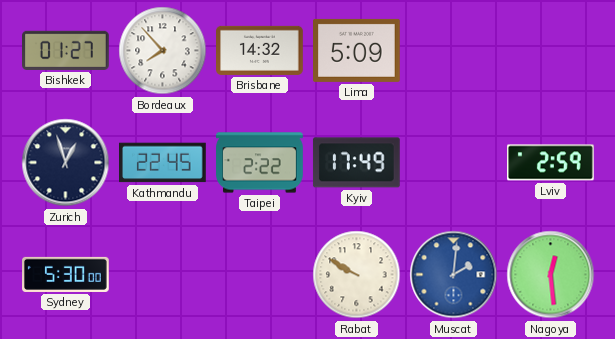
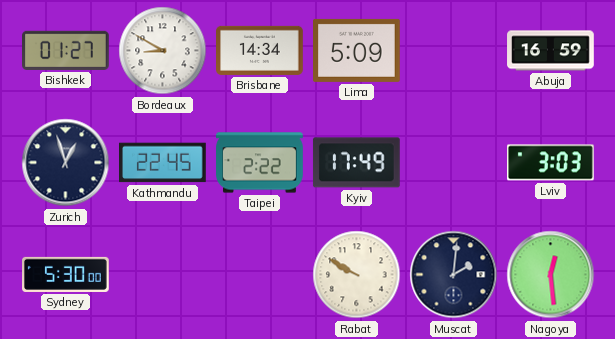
Bordeaux: 7:53 -> 8:50
Brisbane: 14:32 -> 14:34
Abuja: none -> 16:59
Lviv: 2:59 -> 3:03
Muscat dial: blue -> navy
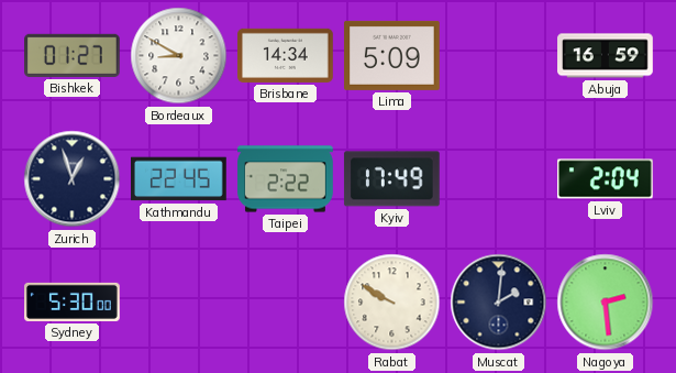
Lviv: 3:03 -> 2:04
Nagoya: 12:29 -> 2:29
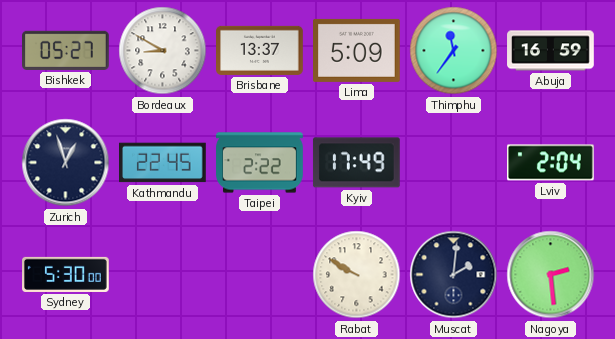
Bishkek: 01:27 -> 05:27
Brisbane: 14:34 -> 13:37
Thimphu: none -> 11:36
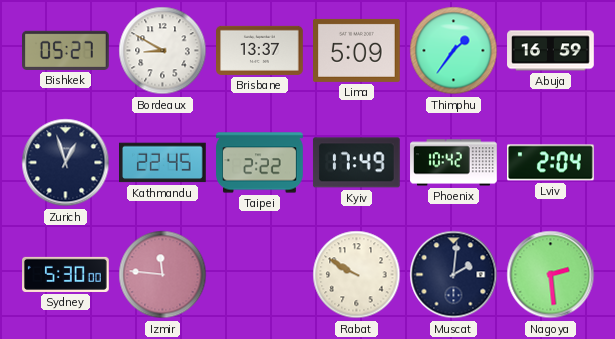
Thimphu: 11:36 -> 1:36
Phoenix: none -> 10:42
Izmir: none -> 11:46
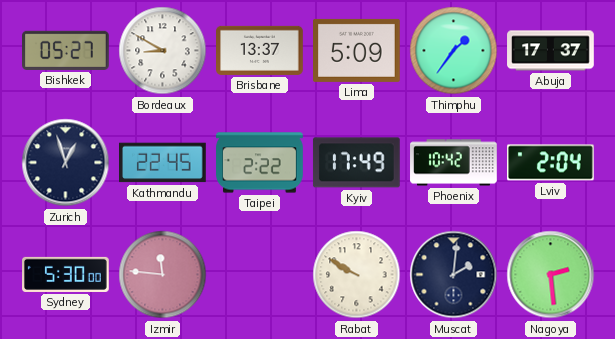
Abuja: 16:59 -> 17:37
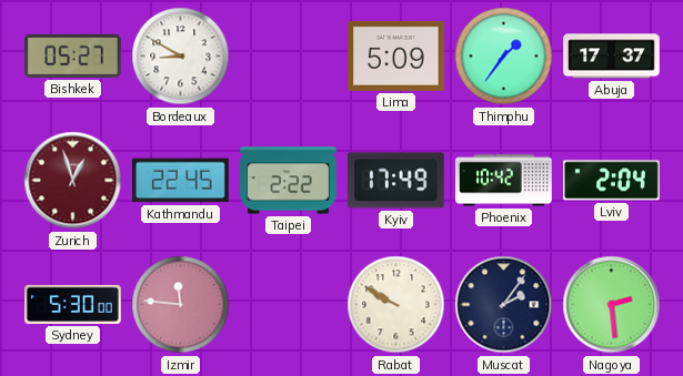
Brisbane: 13:37 -> none
Zurich dial: navy -> burgundy
Muscat: 2:01 -> 2:06
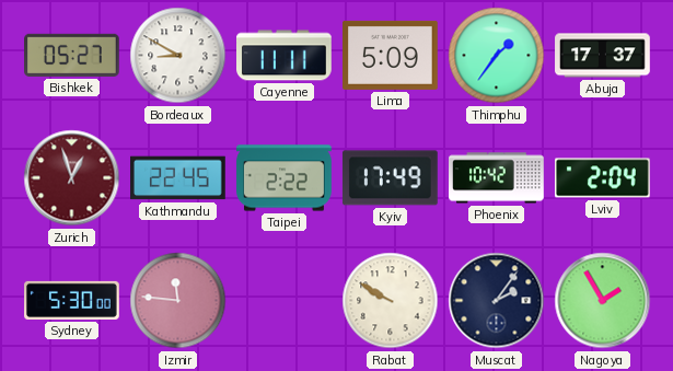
Cayenne: none -> 11:11
Nagoya: 2:29 -> 1:55
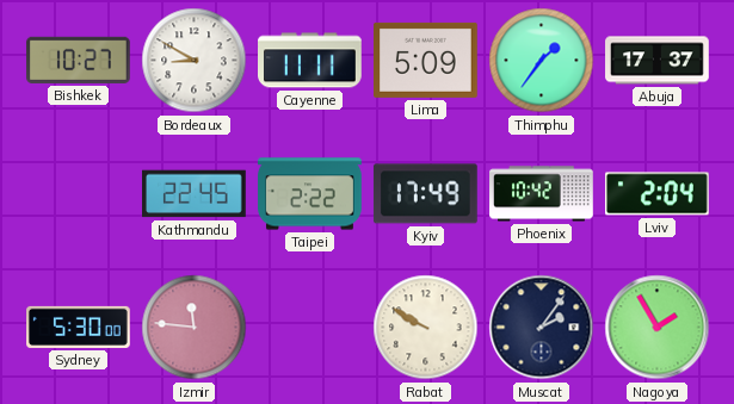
Bishkek: 05:27 -> 10:27
Zurich: 12:57 -> none
